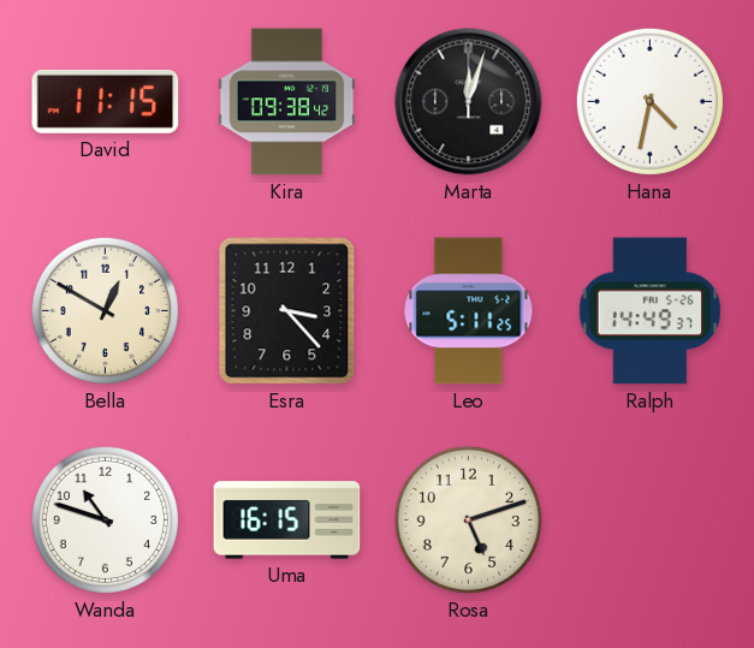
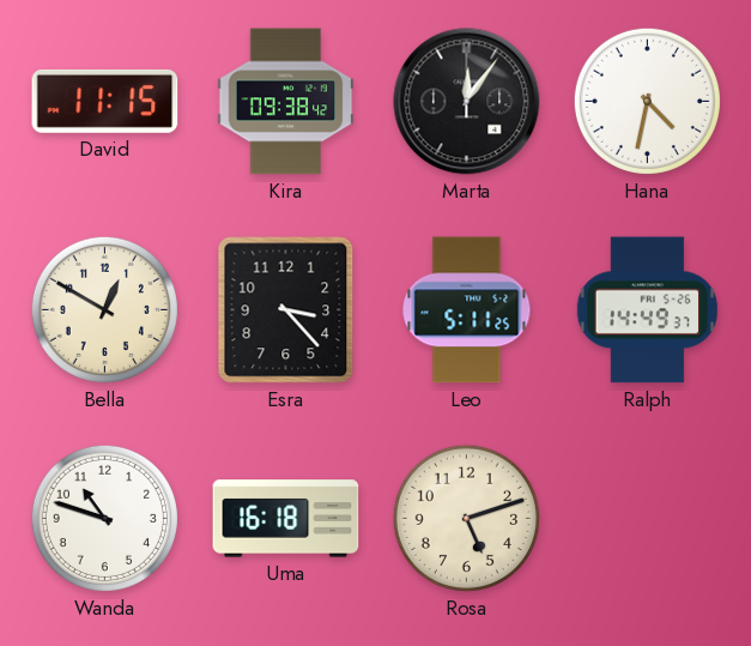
Marta: 12:03 -> 12:06
Uma: 16:15 -> 16:18
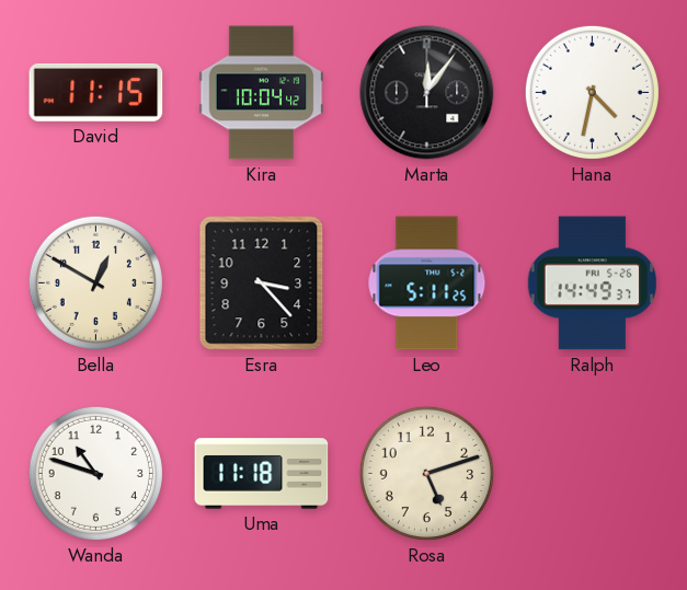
Kira: 09:38 -> 10:04
Uma: 16:18 -> 11:18
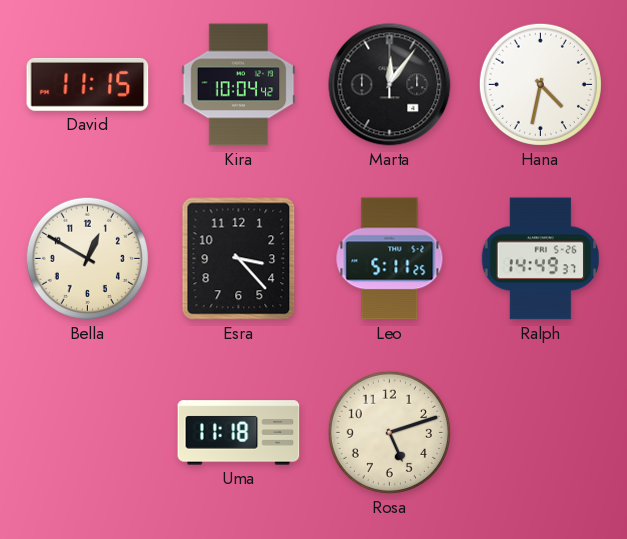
Wanda: 10:48 -> none
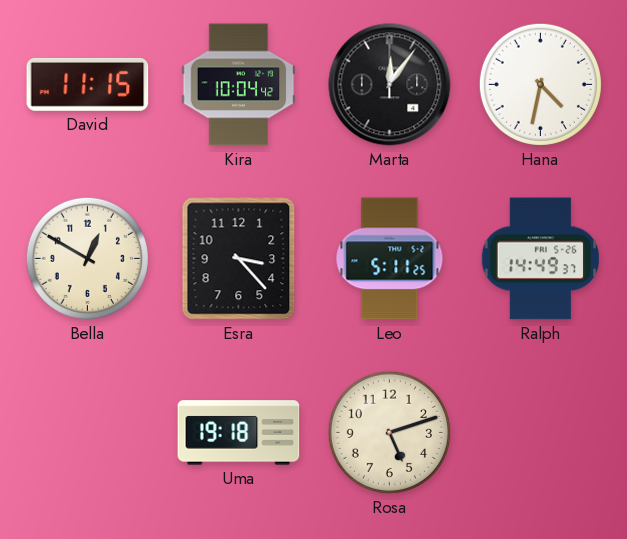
Uma: 11:18 -> 19:18
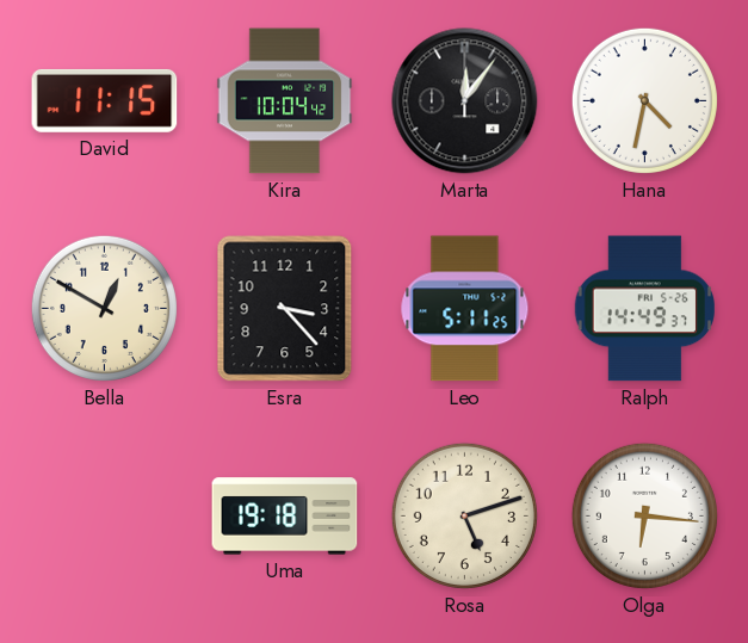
Olga: none -> 6:16
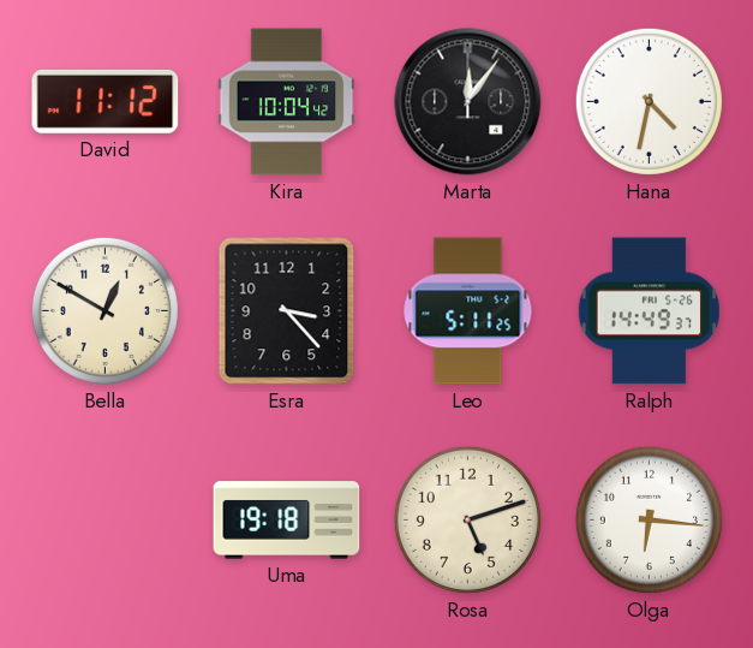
David: 11:15 -> 11:12
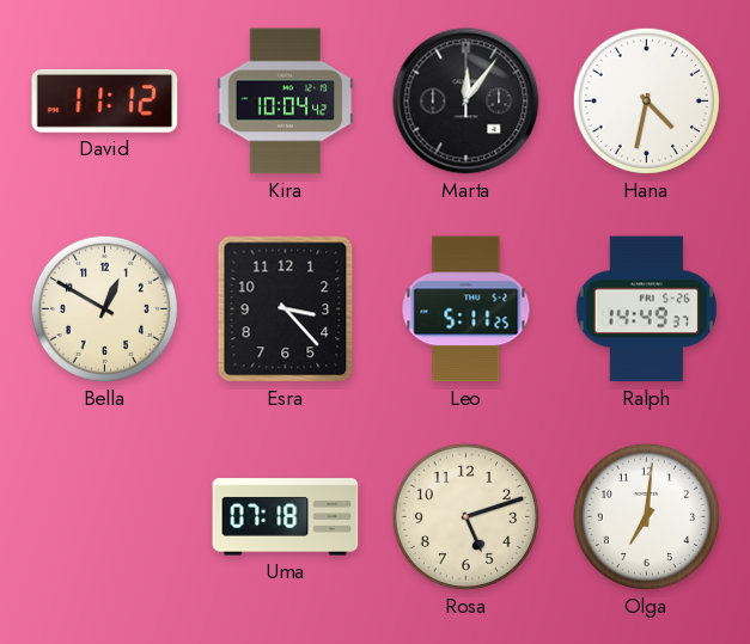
Uma: 19:18 -> 07:18
Olga: 6:16 -> 7:01
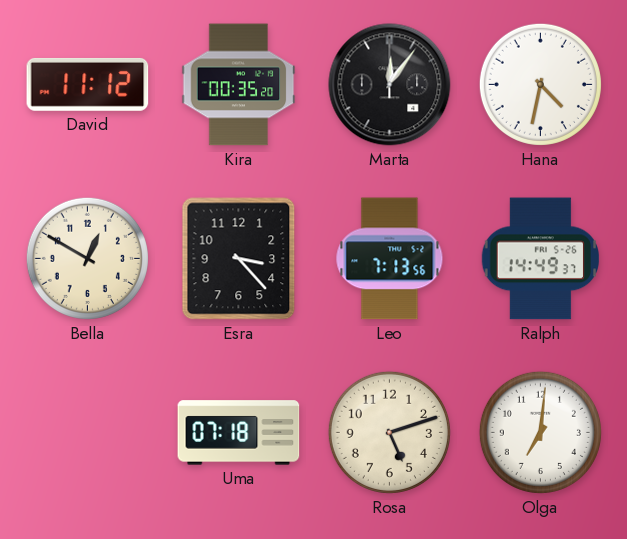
Kira: 10:04 -> 00:35
Leo: 5:11 -> 7:13
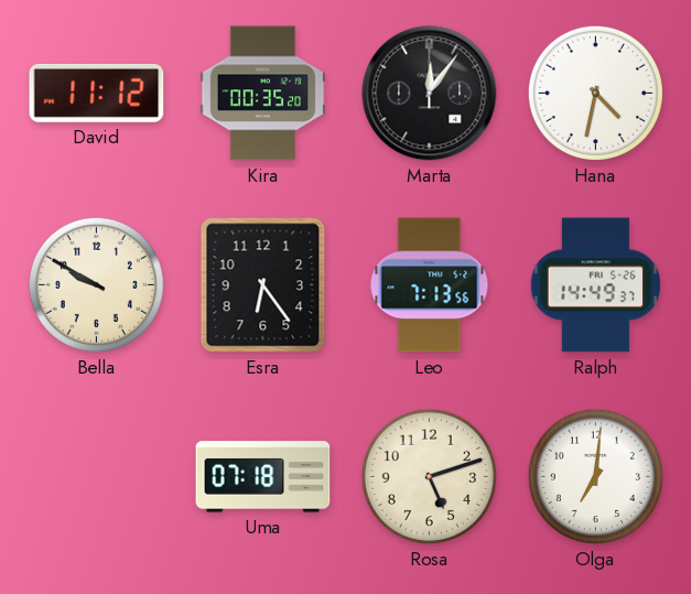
Bella: 12:50 -> 9:50
Esra: 3:23 -> 6:24
